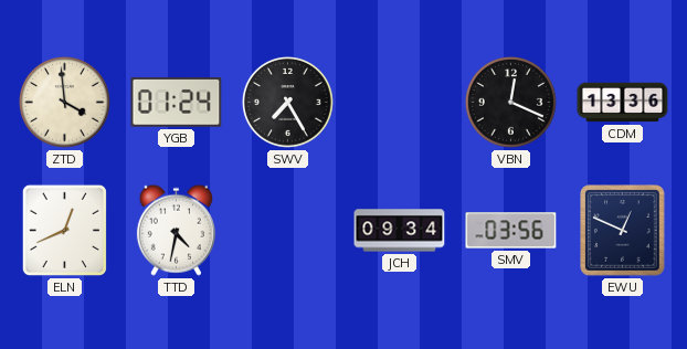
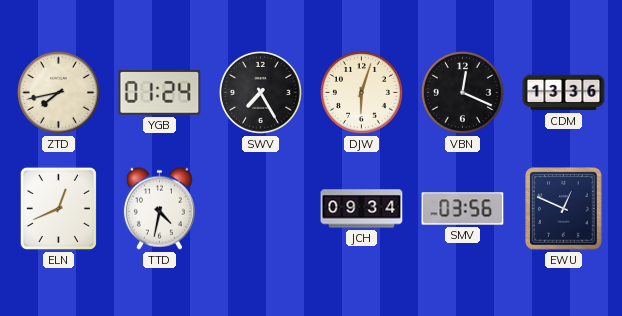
ZTD: 3:59 -> 7:43
DJW: none -> 6:03
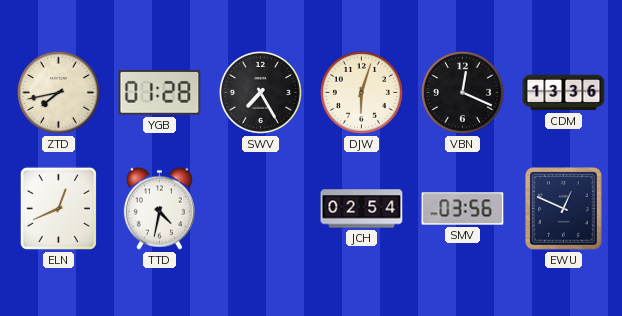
YGB: 01:24 -> 01:28
JCH: 09:34 -> 02:54
